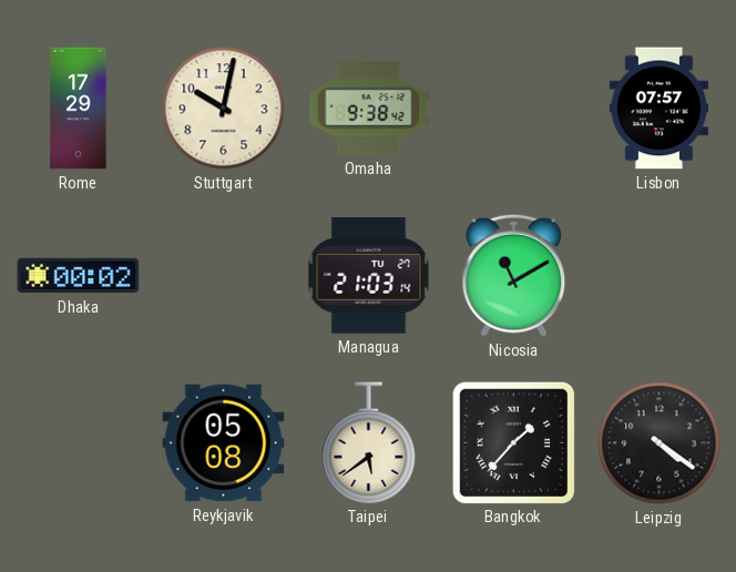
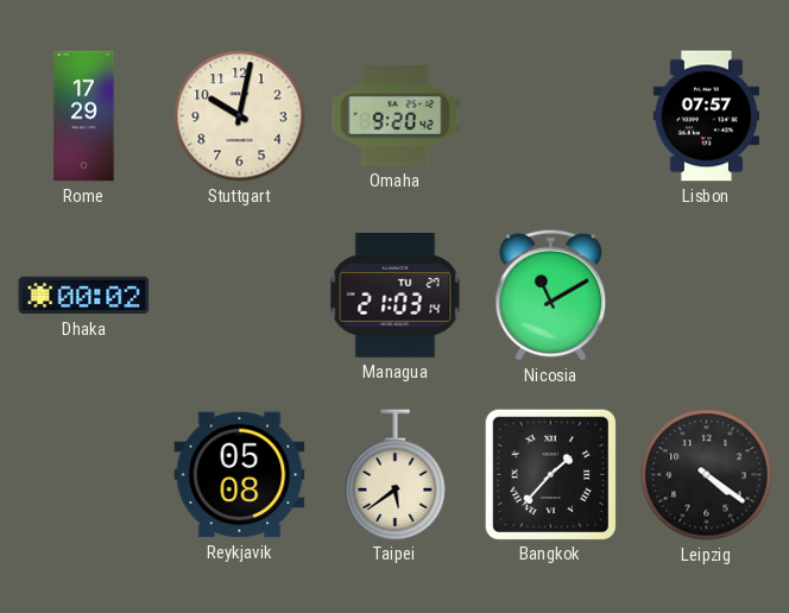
Omaha: 9:38 -> 9:20
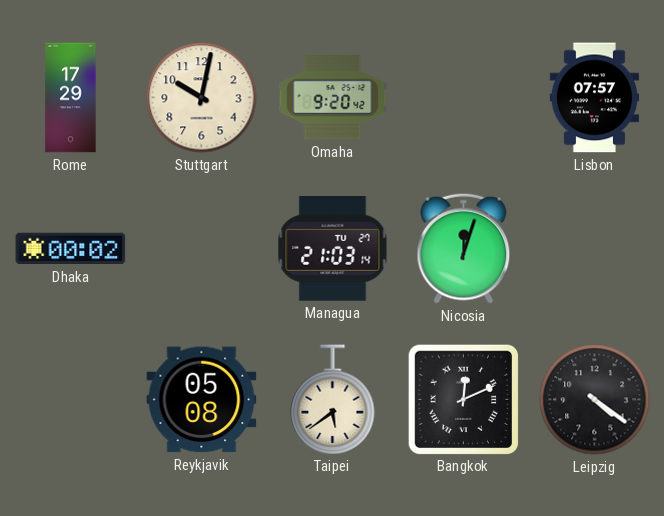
Nicosia: 11:10 -> 12:03
Bangkok: 1:37 -> 12:11
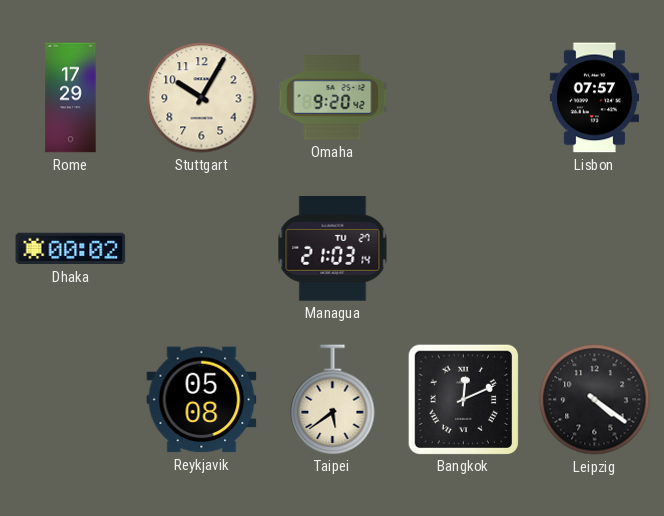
Stuttgart: 10:02 -> 10:05
Nicosia: 12:03 -> none
